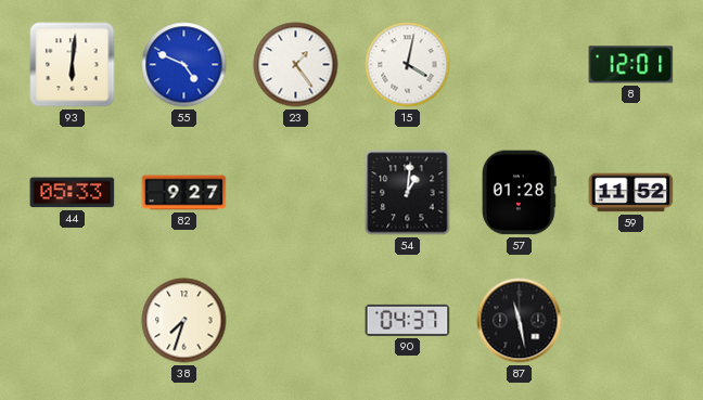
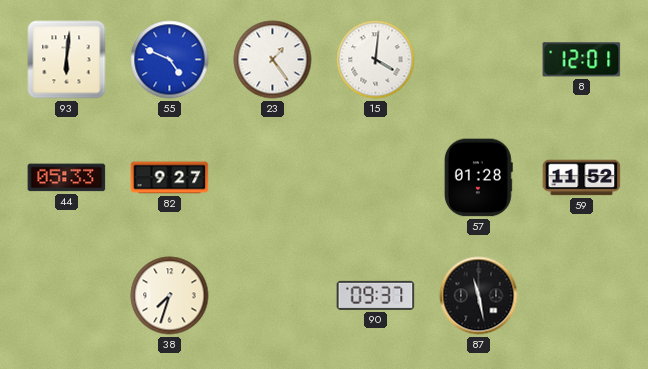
15: 4:02 -> 4:01
54: 1:01 -> none
90: 04:37 -> 09:37
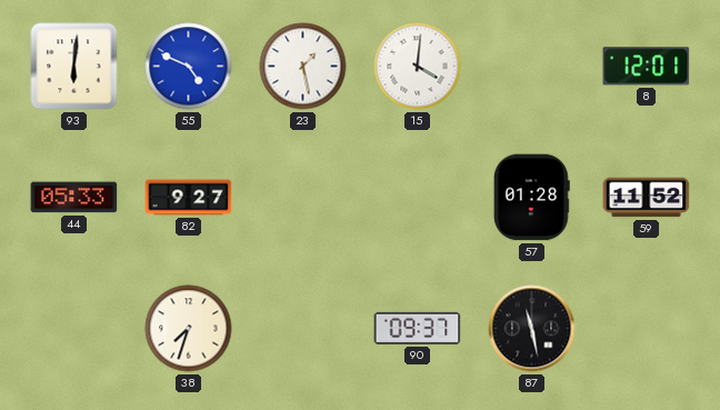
23: 1:24 -> 1:28
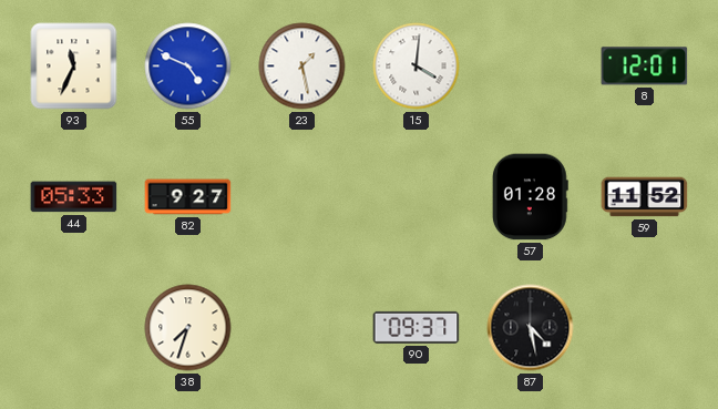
93: 6:01 -> 11:34
87: 11:28 -> 4:28
